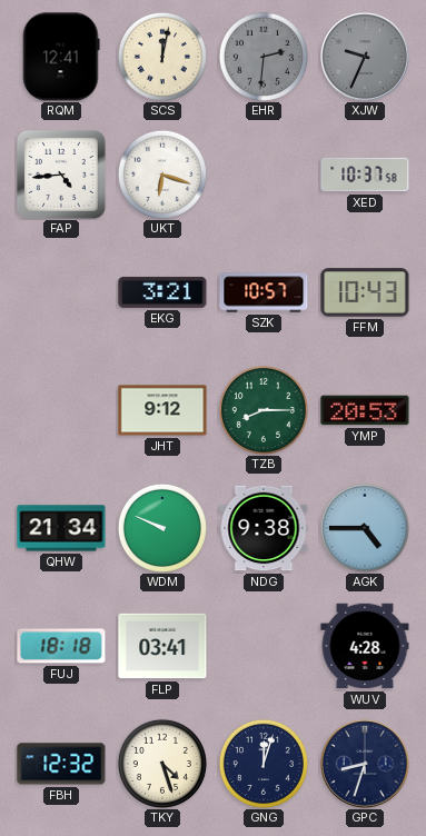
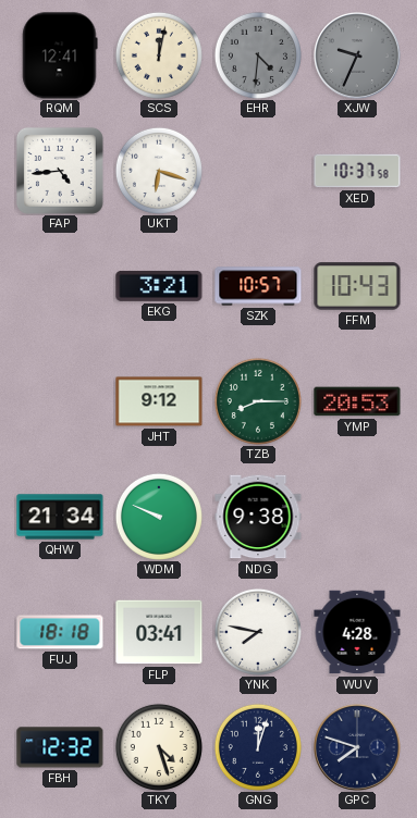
EHR: 2:31 -> 4:31
AGK: 4:45 -> none
YNK: none -> 7:47
GPC: 8:33 -> 7:48
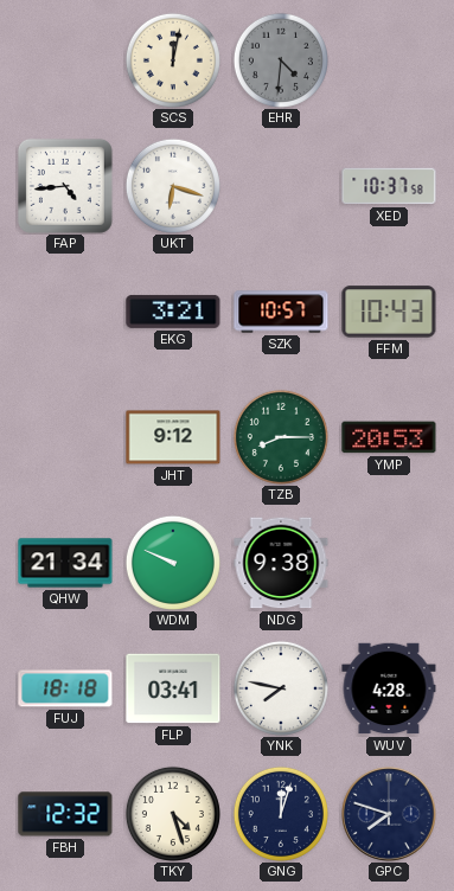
RQM: 12:41 -> none
XJW: 9:34 -> none
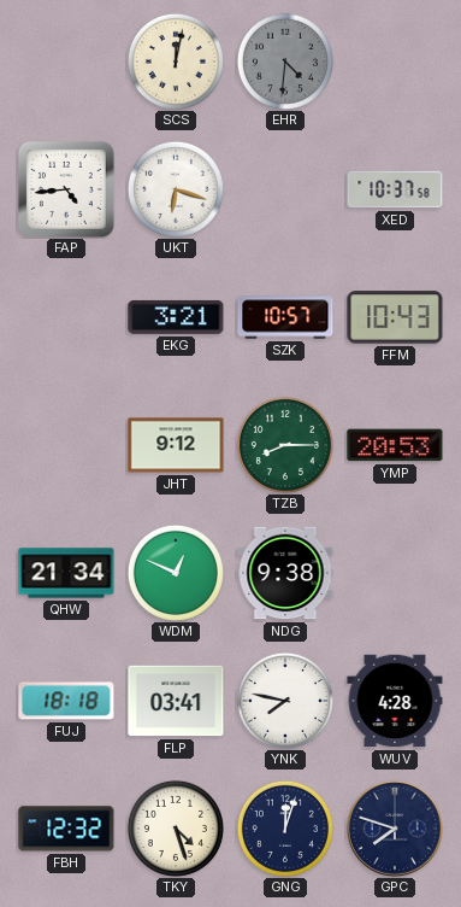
WDM: 9:49 -> 12:49
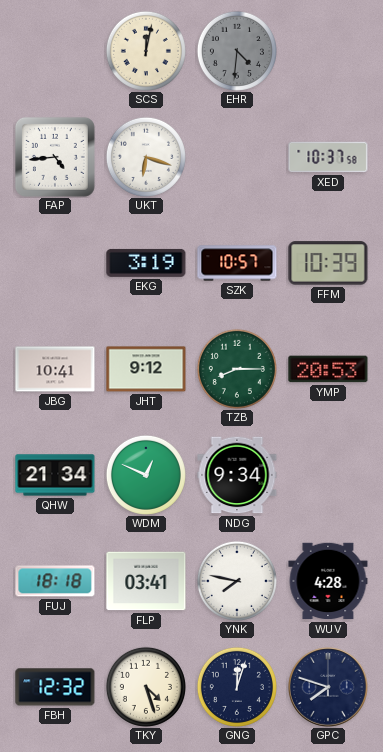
EKG: 3:21 -> 3:19
FFM: 10:43 -> 10:39
JBG: none -> 10:41
NDG: 9:38 -> 9:34
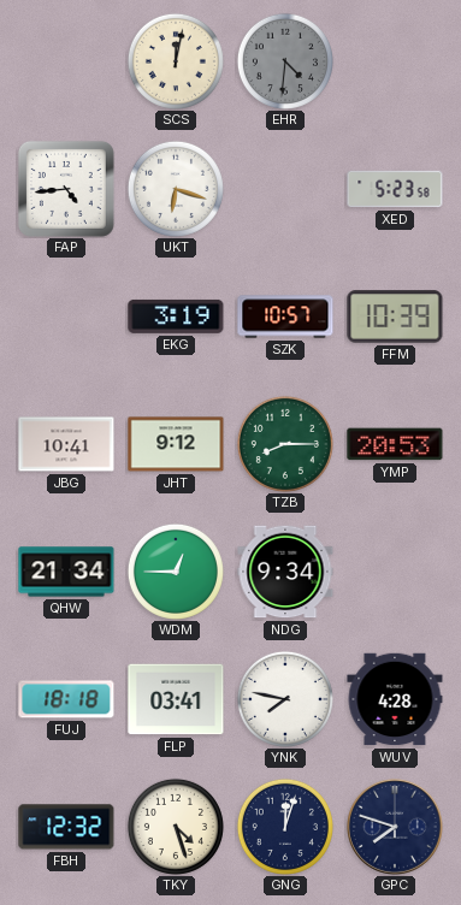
XED: 10:37 -> 5:23
WDM: 12:49 -> 12:45
